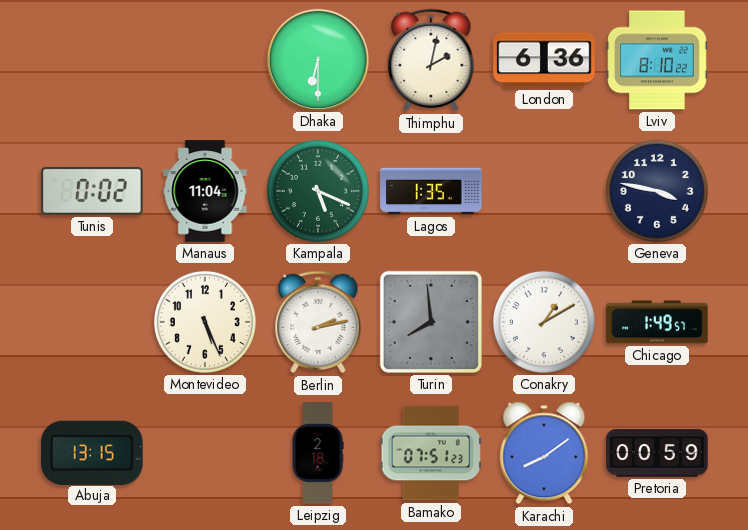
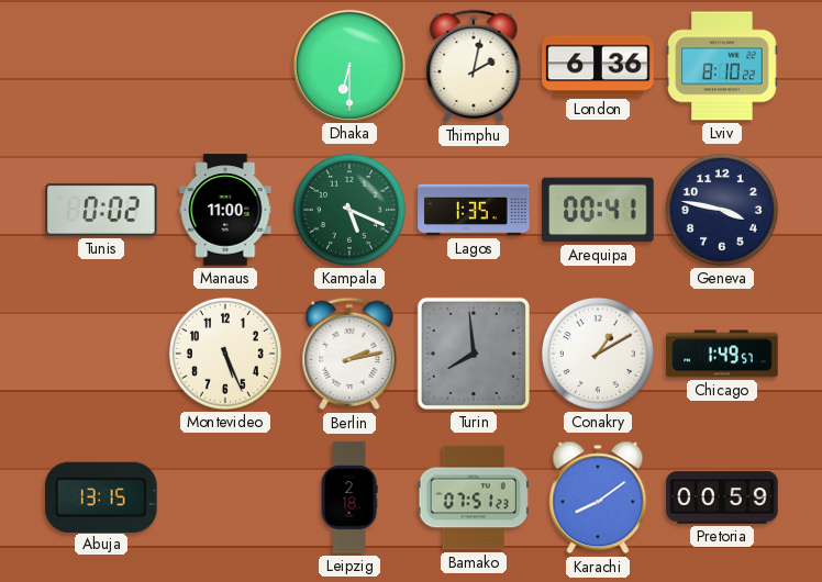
Manaus: 11:04 -> 11:00
Arequipa: none -> 00:41
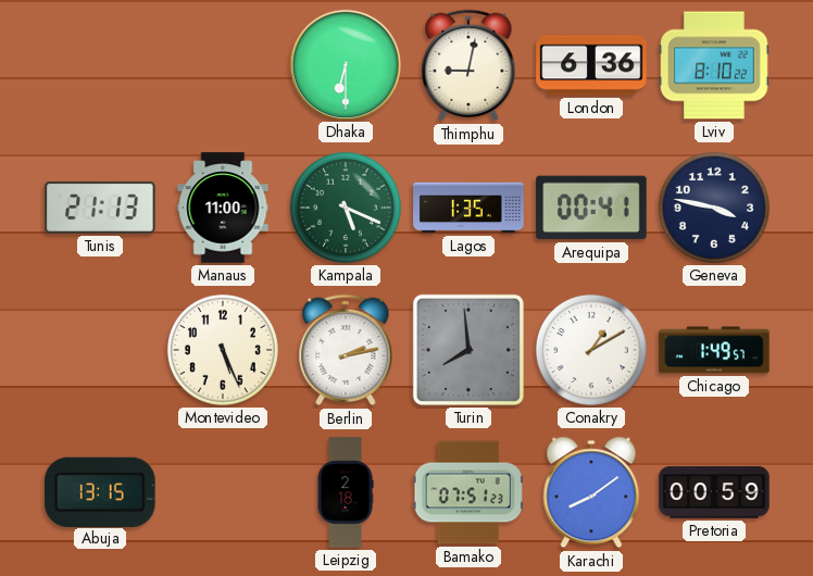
Thimphu: 2:02 -> 9:02
Tunis: 0:02 -> 21:13
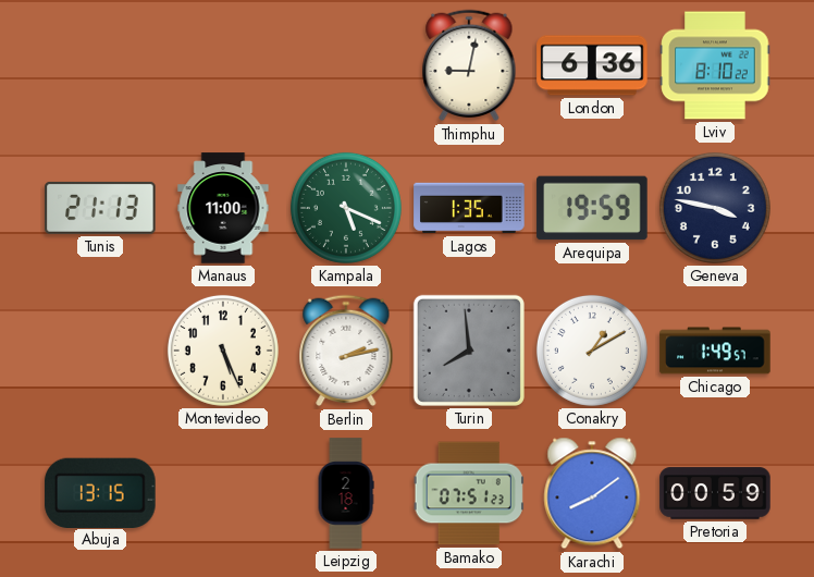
Dhaka: 6:30 -> none
Arequipa: 00:41 -> 19:59
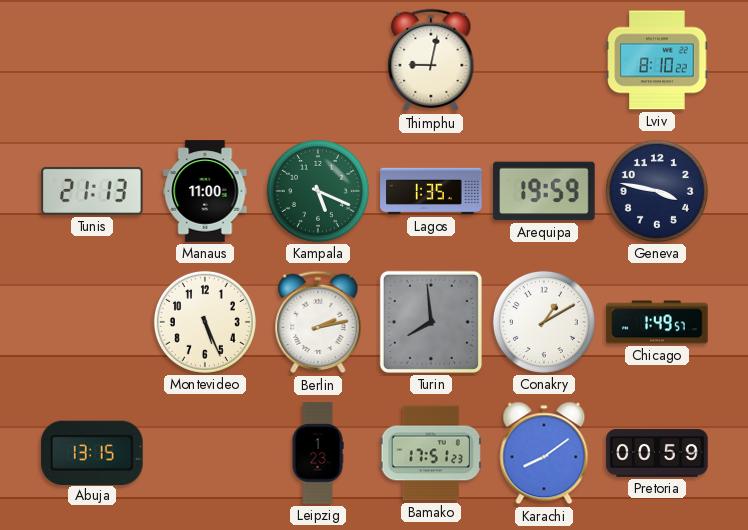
London: 6:36 -> none
Leipzig: 2:18 -> 1:23
Bamako: 07:51 -> 17:51
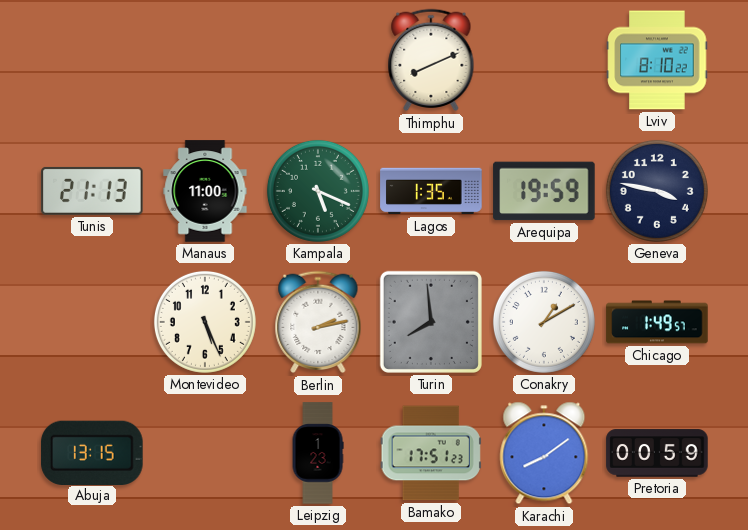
Thimphu: 9:02 -> 8:11
